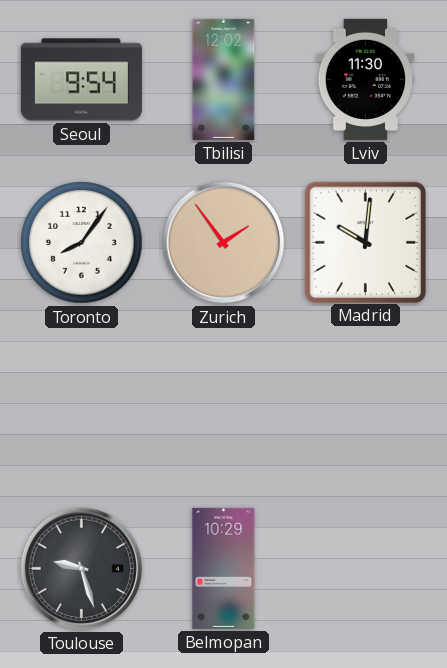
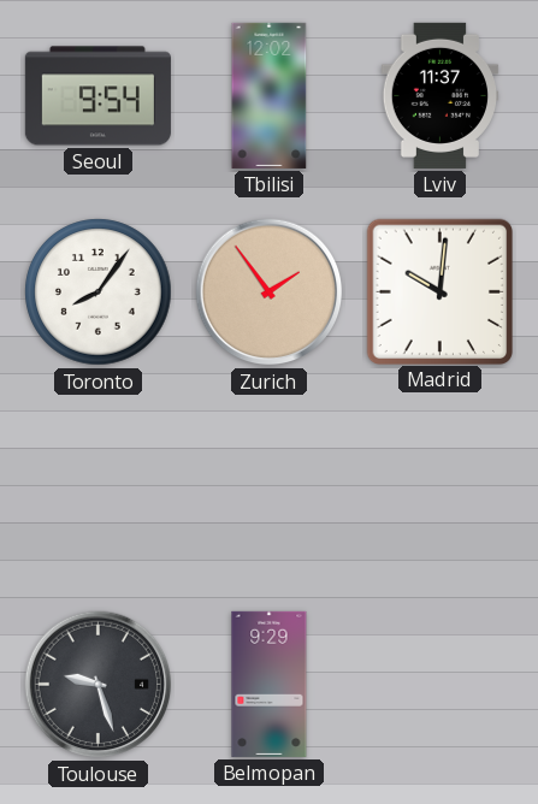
Lviv: 11:30 -> 11:37
Belmopan: 10:29 -> 9:29
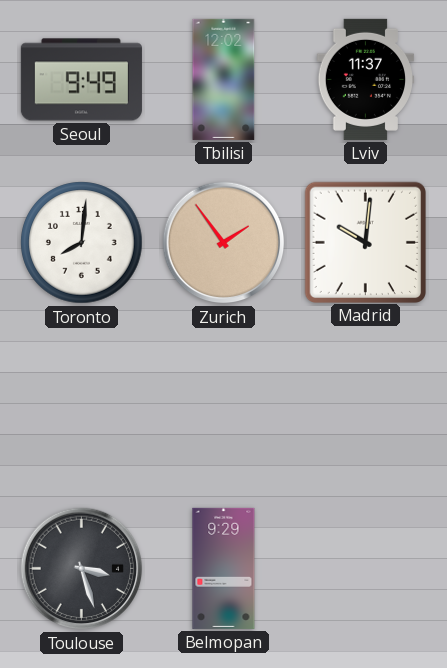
Seoul: 9:54 -> 9:49
Toronto: 8:06 -> 8:01
Toulouse: 9:27 -> 3:27
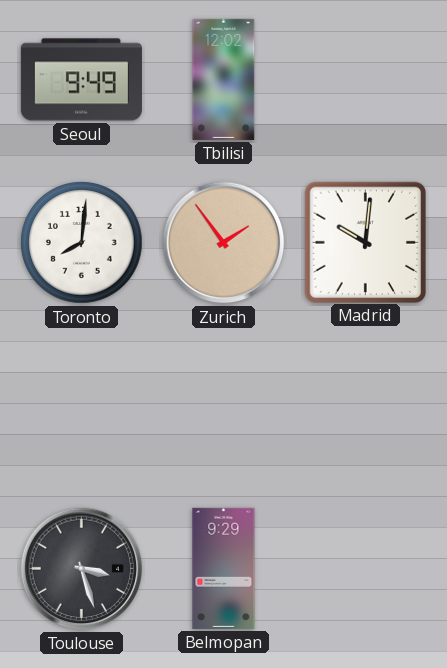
Lviv: 11:37 -> none
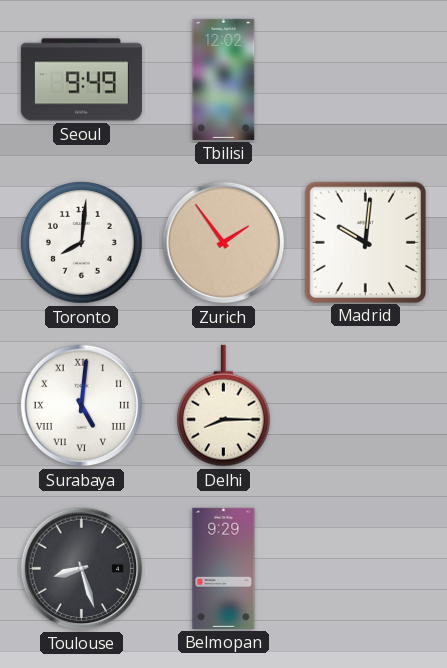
Surabaya: none -> 5:01
Delhi: none -> 8:15
Toulouse: 3:27 -> 8:27
